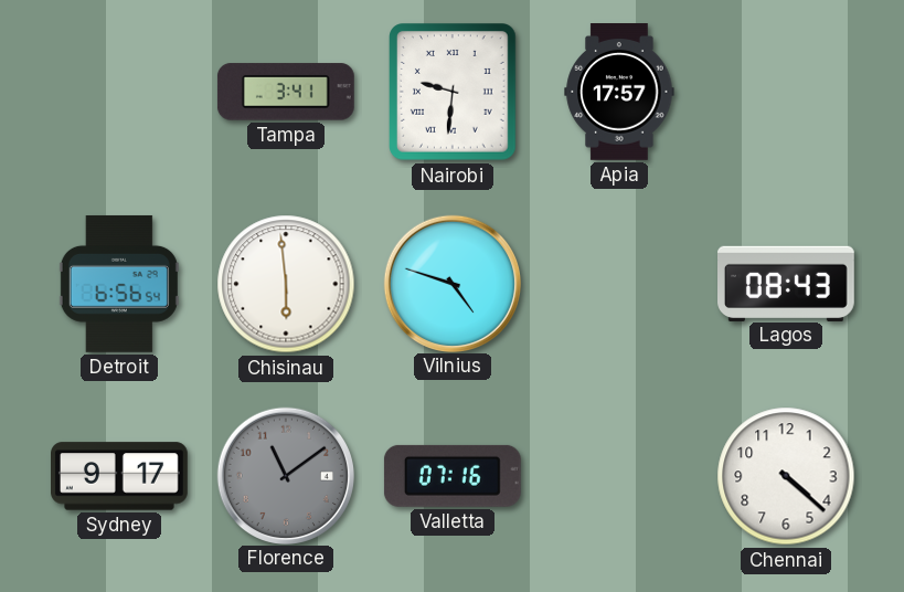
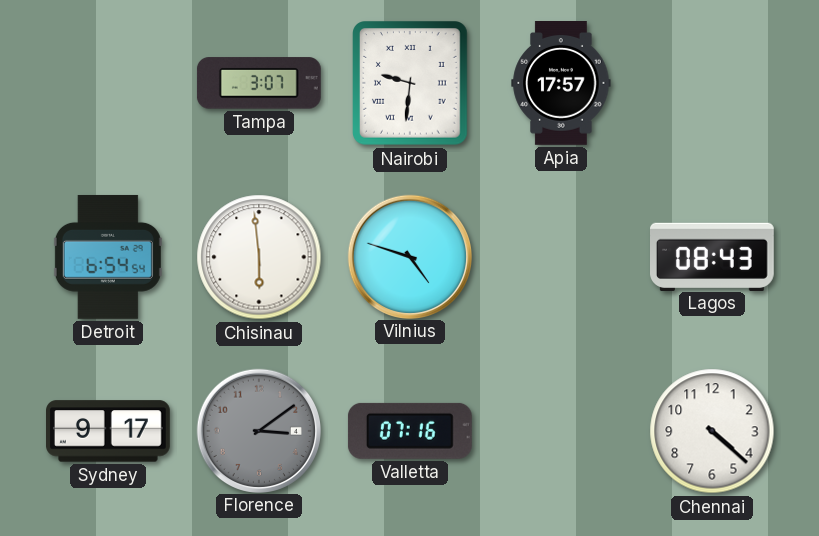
Tampa: 3:41 -> 3:07
Detroit: 6:56 -> 6:54
Florence: 11:09 -> 3:09
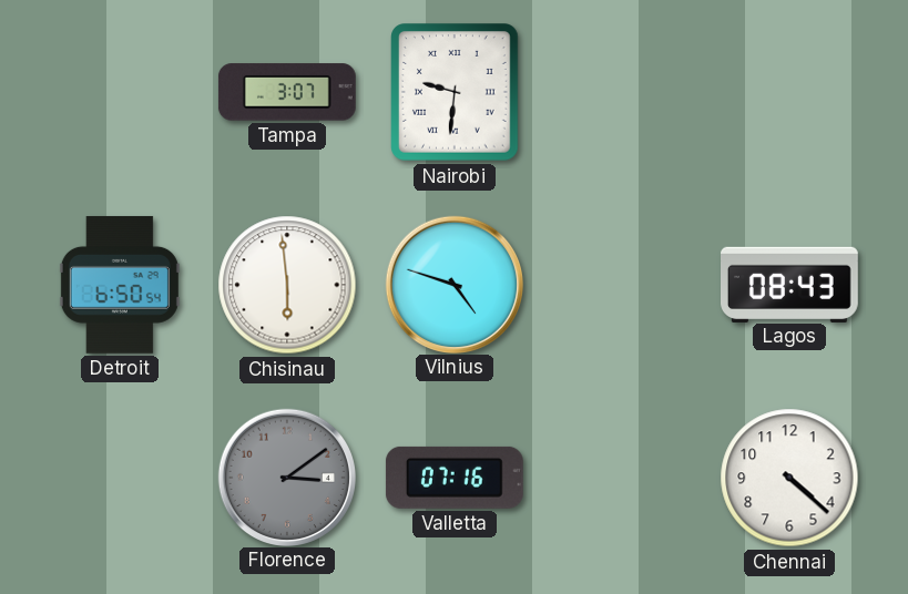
Apia: 17:57 -> none
Detroit: 6:54 -> 6:50
Sydney: 9:17 -> none
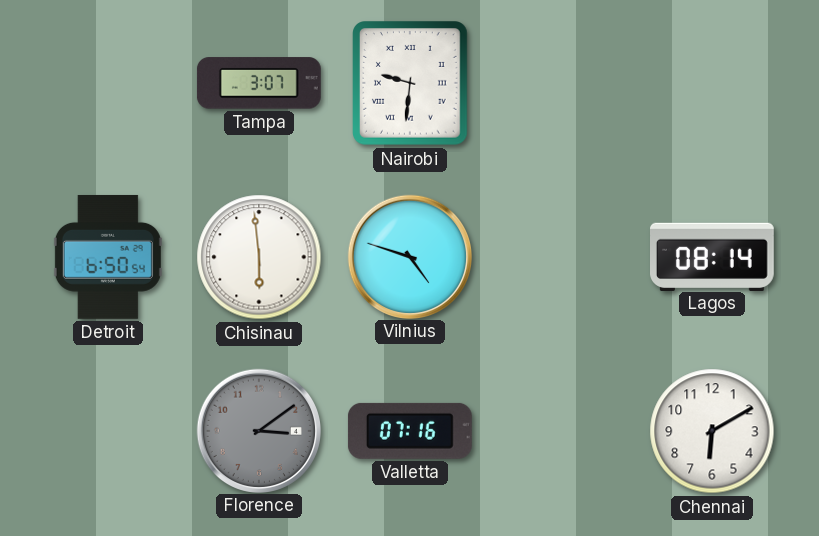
Lagos: 08:43 -> 08:14
Chennai: 4:22 -> 6:10
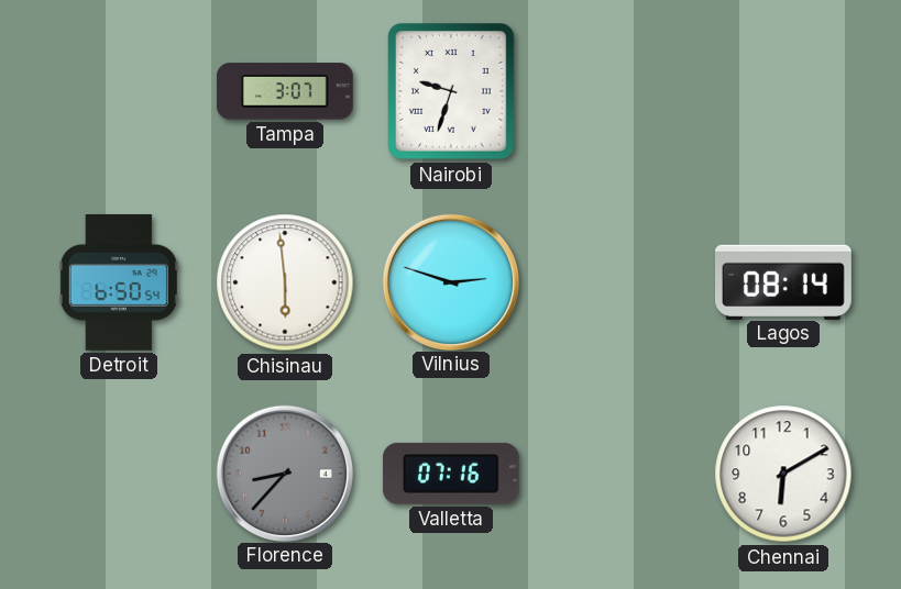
Nairobi: 9:31 -> 9:33
Vilnius: 4:48 -> 2:48
Florence: 3:09 -> 8:37
